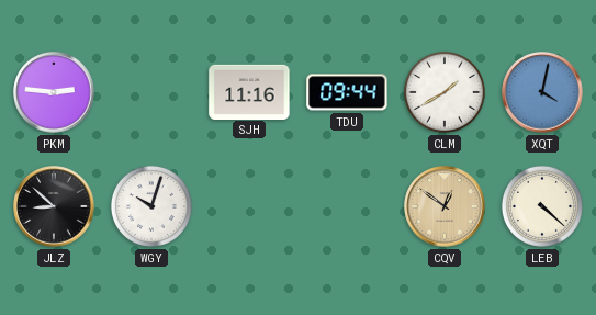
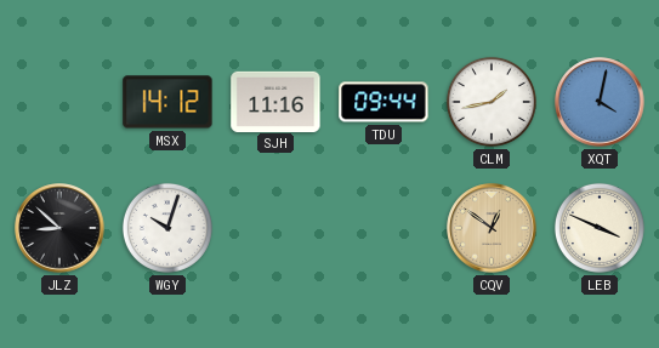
PKM: 2:46 -> none
MSX: none -> 14:12
CLM: 1:40 -> 1:43
LEB: 4:22 -> 3:49
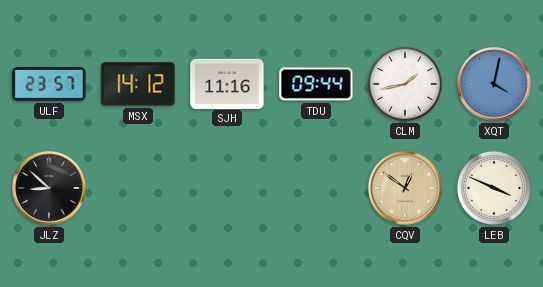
ULF: none -> 23:57
WGY: 10:03 -> none
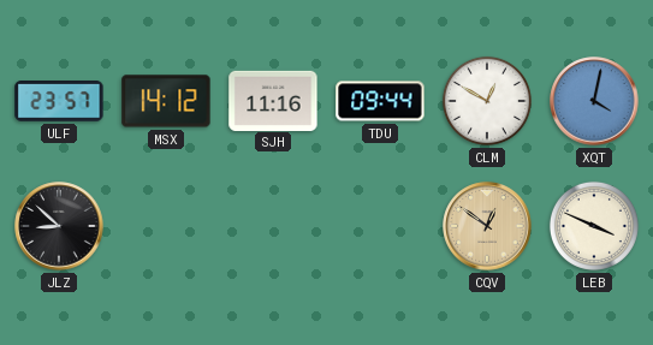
CLM: 1:43 -> 12:50
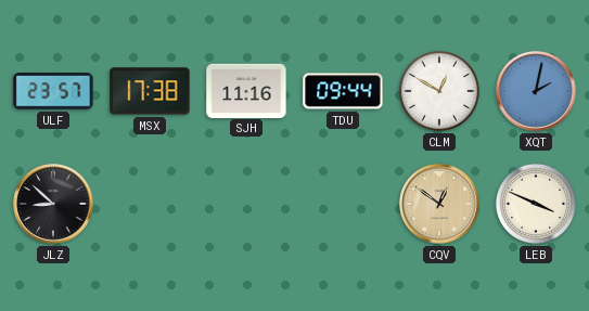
MSX: 14:12 -> 17:38
XQT: 4:02 -> 2:02
